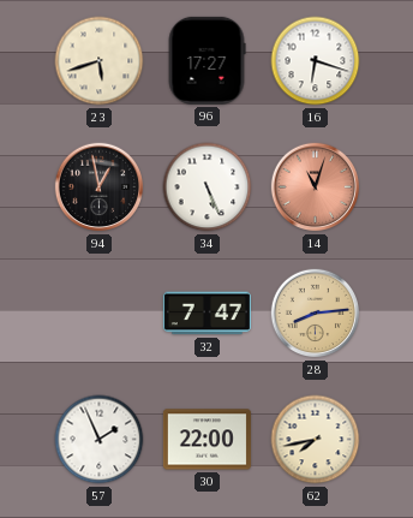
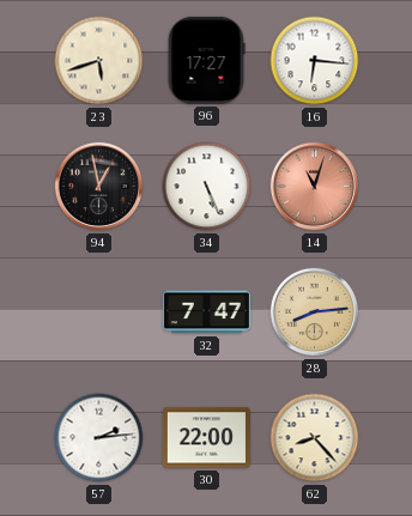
16: 6:18 -> 6:16
57: 1:56 -> 2:14
62: 7:43 -> 8:23
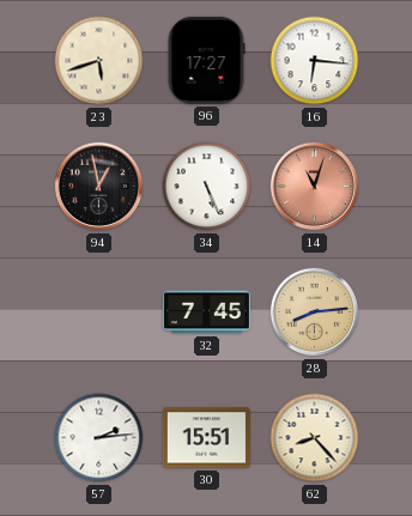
32: 7:47 -> 7:45
30: 22:00 -> 15:51
